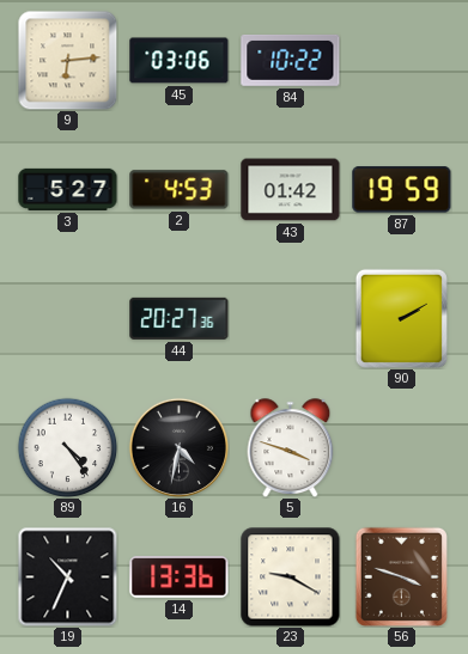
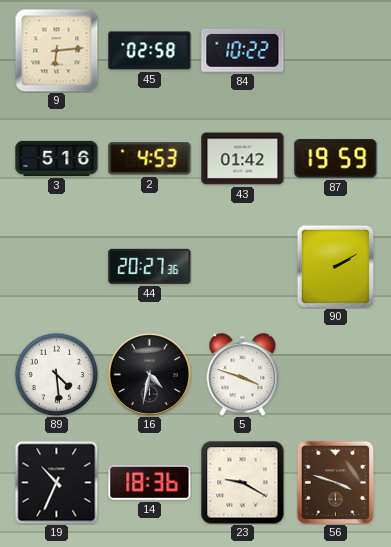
45: 03:06 -> 02:58
3: 5:27 -> 5:16
89: 4:24 -> 4:29
14: 13:36 -> 18:36
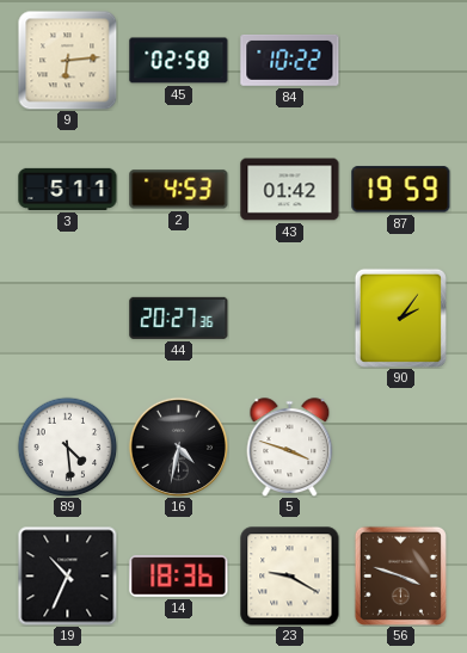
3: 5:16 -> 5:11
90: 2:10 -> 2:06
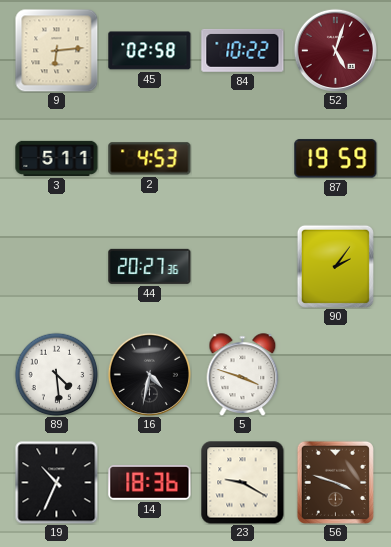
52: none -> 5:03
43: 01:42 -> none
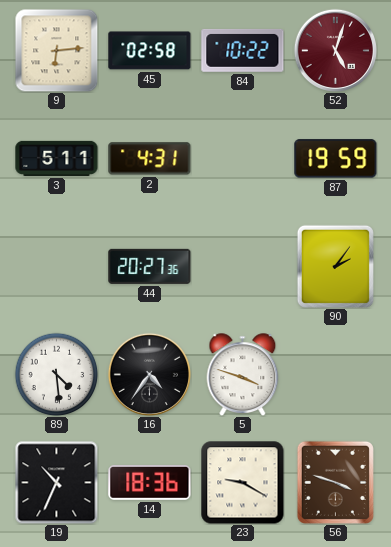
2: 4:53 -> 4:31
16: 4:32 -> 4:36
